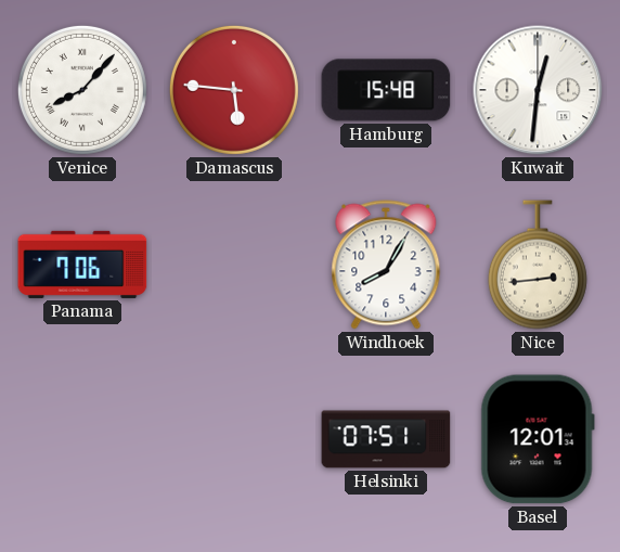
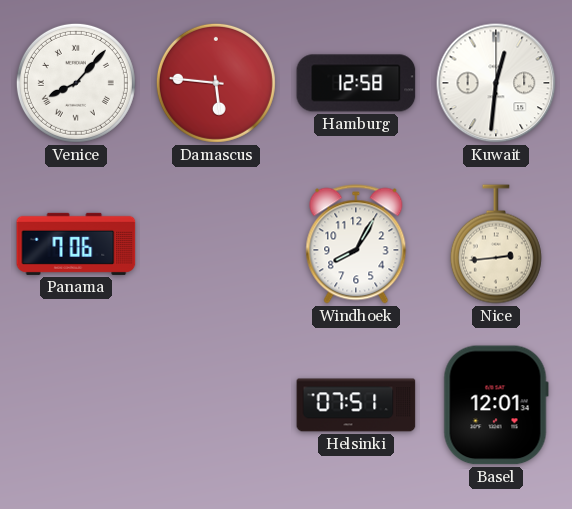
Hamburg: 15:48 -> 12:58
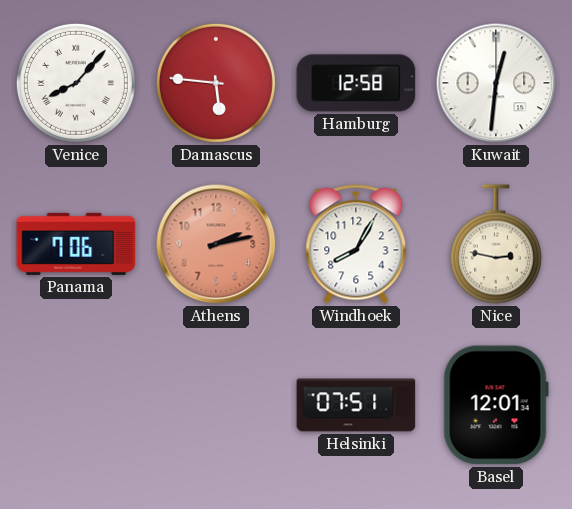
Athens: none -> 2:13
Nice: 2:44 -> 2:47
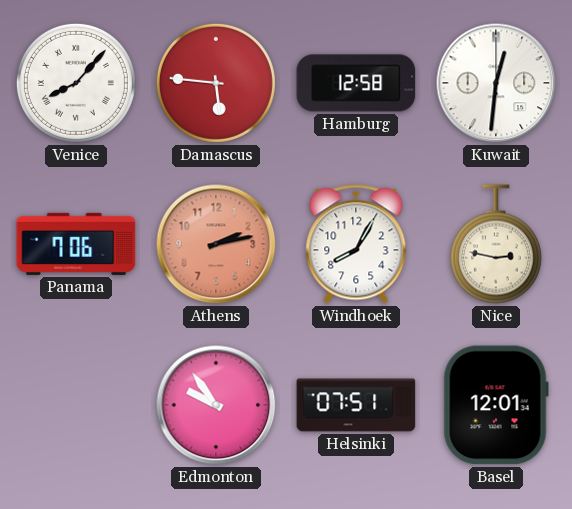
Edmonton: none -> 9:54
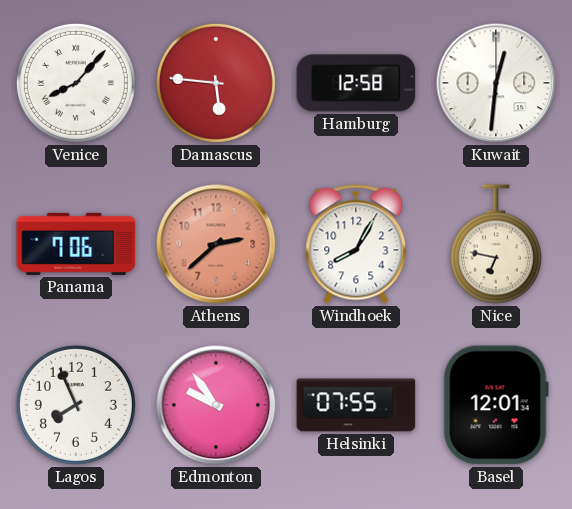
Athens: 2:13 -> 2:38
Nice: 2:47 -> 6:47
Lagos: none -> 7:56
Helsinki: 07:51 -> 07:55
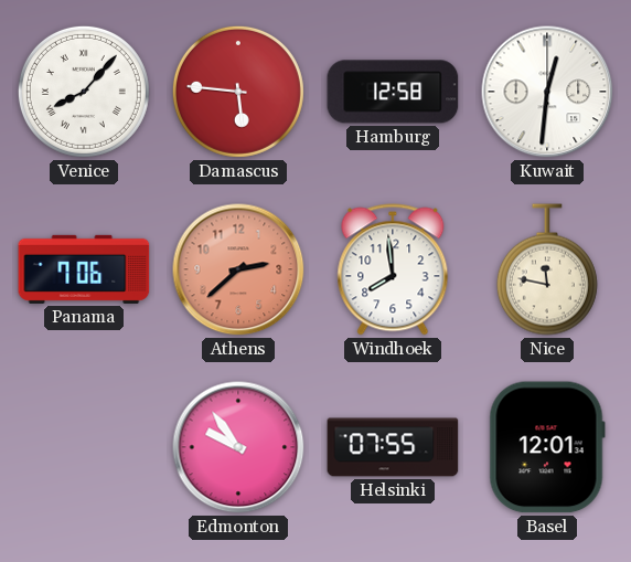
Windhoek: 8:05 -> 7:59
Nice: 6:47 -> 11:47
Lagos: 7:56 -> none
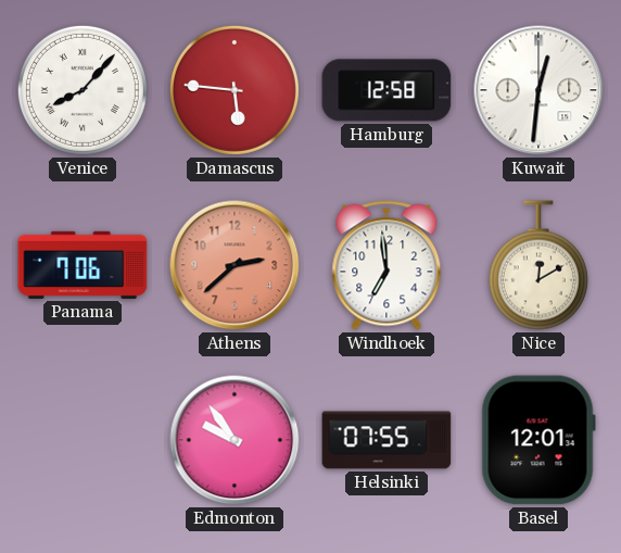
Windhoek: 7:59 -> 6:59
Nice: 11:47 -> 12:10
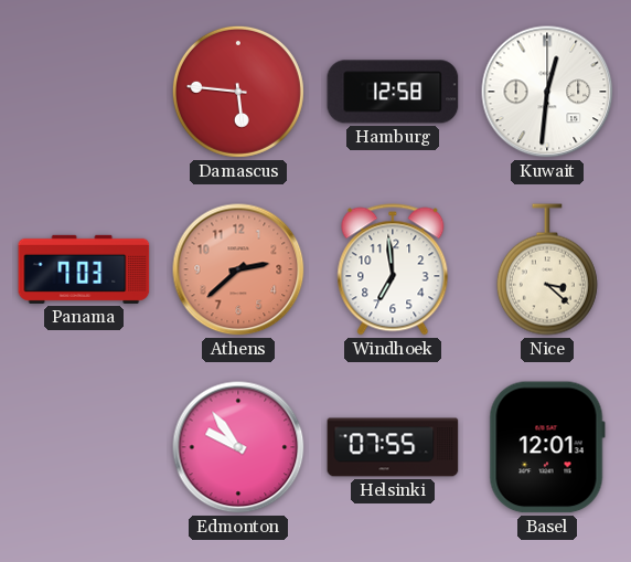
Venice: 8:07 -> none
Panama: 7:06 -> 7:03
Nice: 12:10 -> 3:22
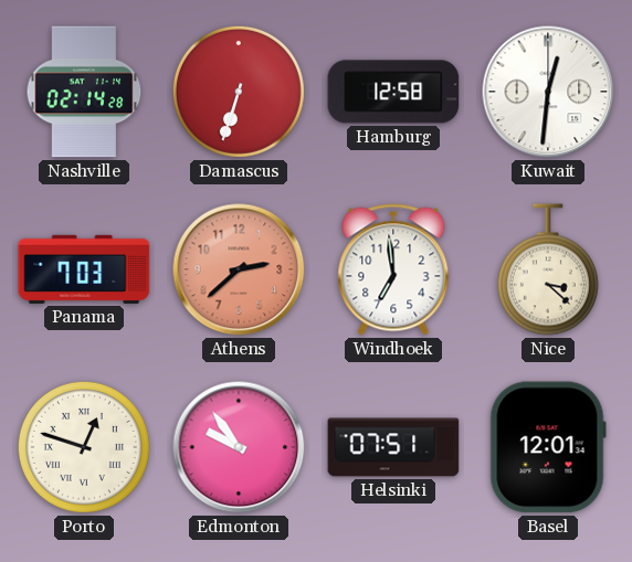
Nashville: none -> 02:14
Damascus: 5:46 -> 6:33
Porto: none -> 12:48
Helsinki: 07:55 -> 07:51
